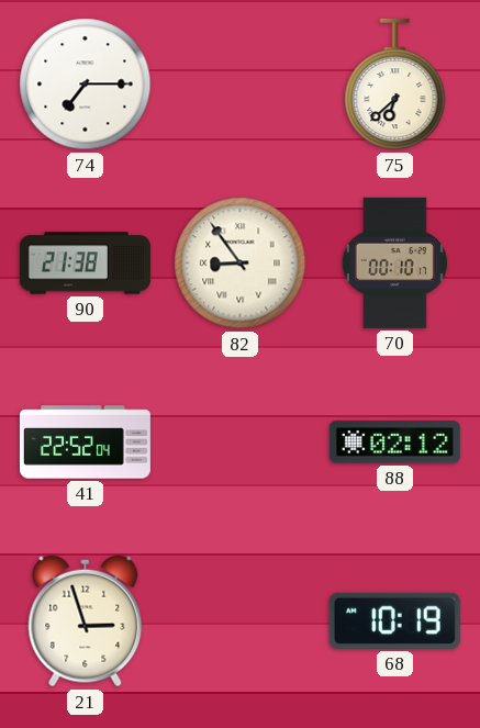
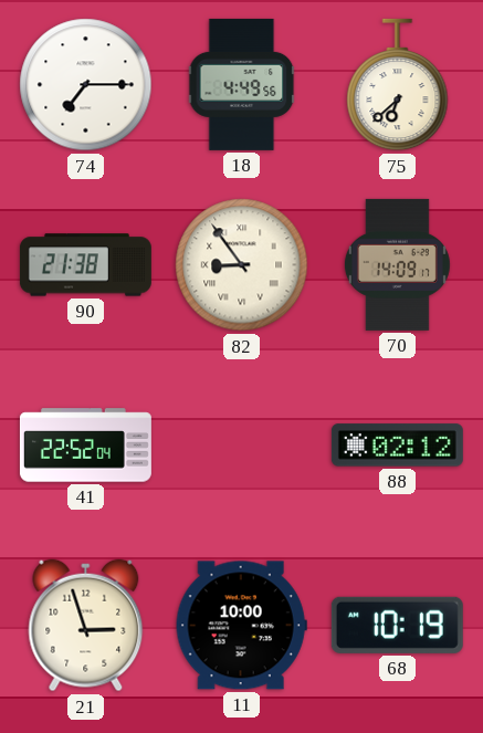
18: none -> 4:49
70: 00:10 -> 14:09
11: none -> 10:00
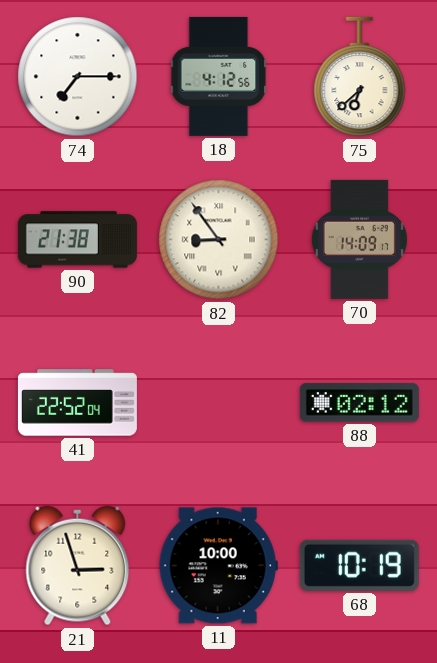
18: 4:49 -> 4:12
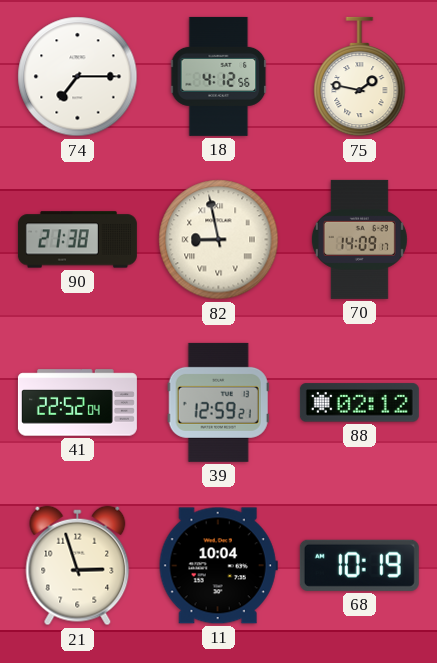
75: 6:38 -> 1:47
82: 8:54 -> 8:58
39: none -> 12:59
11: 10:00 -> 10:04
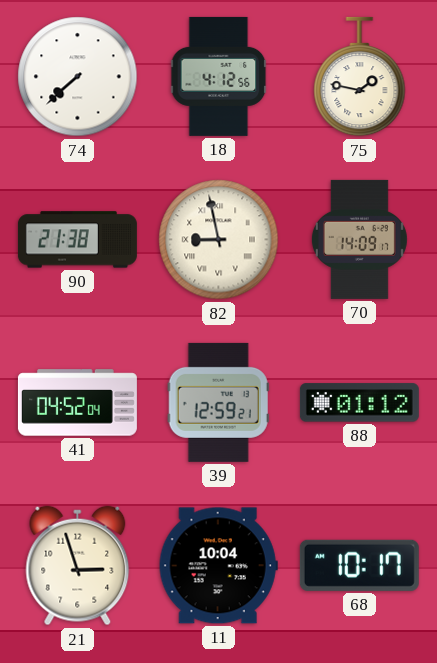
74: 7:15 -> 7:38
41: 22:52 -> 04:52
88: 02:12 -> 01:12
68: 10:19 -> 10:17
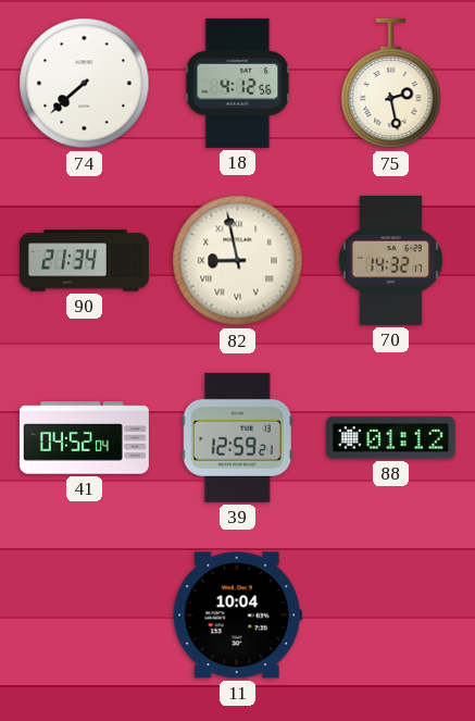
75: 1:47 -> 2:28
90: 21:38 -> 21:34
70: 14:09 -> 14:32
21: 2:57 -> none
68: 10:17 -> none
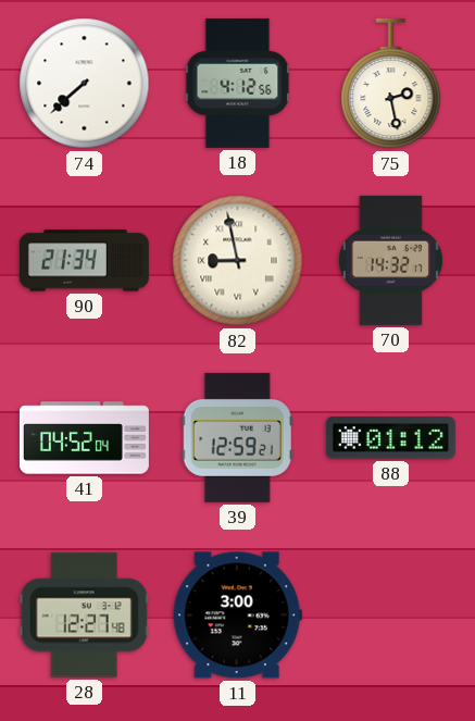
28: none -> 12:27
11: 10:04 -> 3:00
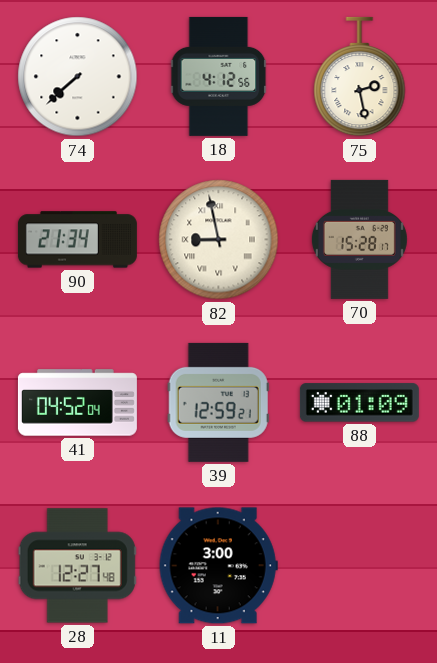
70: 14:32 -> 15:28
88: 01:12 -> 01:09
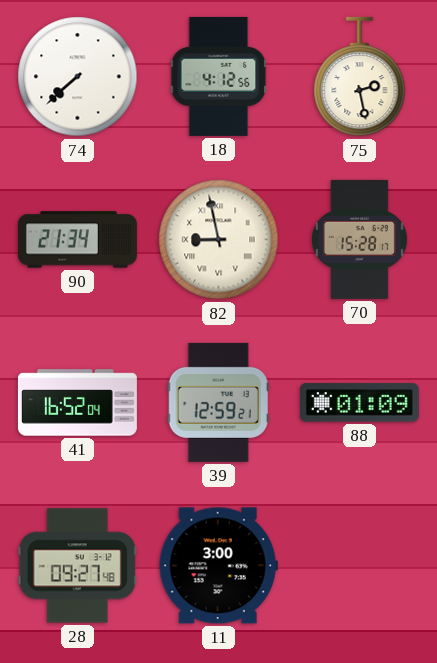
41: 04:52 -> 16:52
28: 12:27 -> 09:27
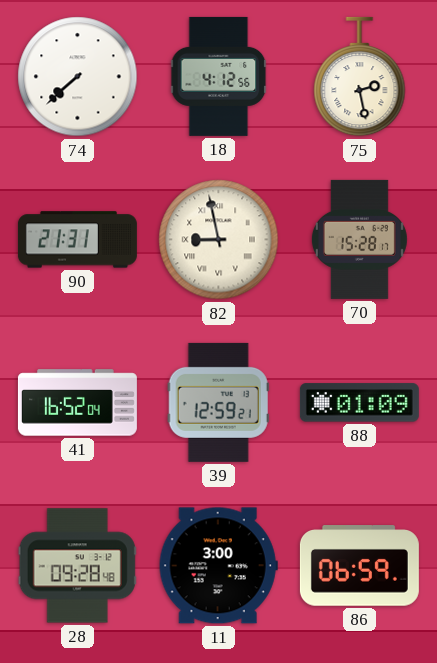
90: 21:34 -> 21:31
28: 09:27 -> 09:28
86: none -> 06:59
